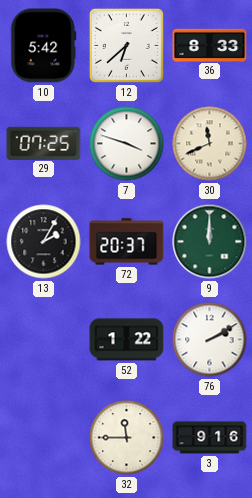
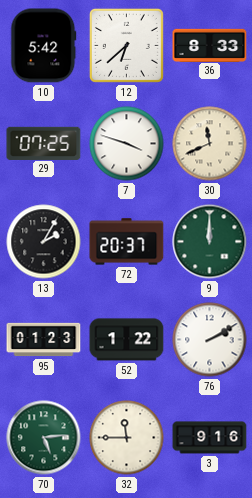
95: none -> 01:23
70: none -> 5:14
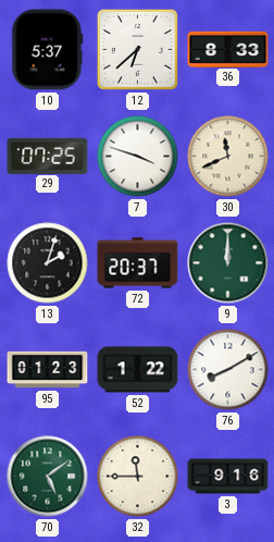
10: 5:42 -> 5:37
13: 2:05 -> 2:03
76: 2:10 -> 8:10
70: 5:14 -> 5:09
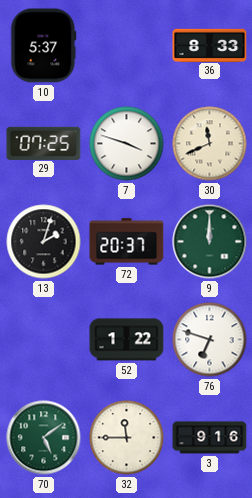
12: 6:38 -> none
95: 01:23 -> none
76: 8:10 -> 6:48
